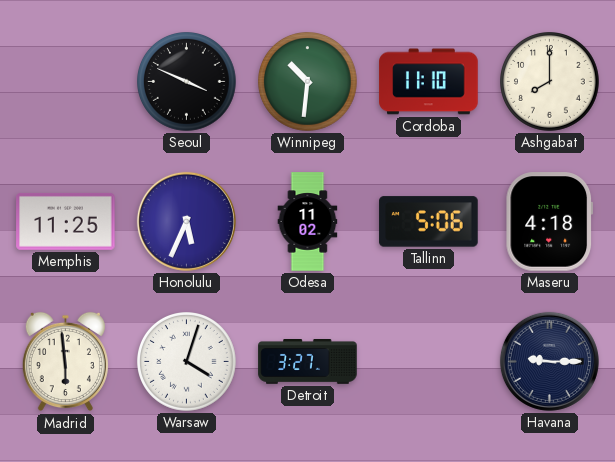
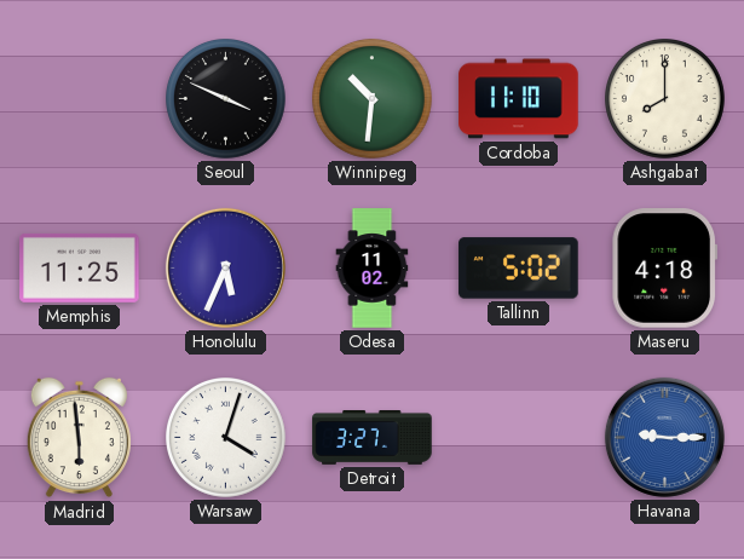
Tallinn: 5:06 -> 5:02
Havana dial: navy -> blue
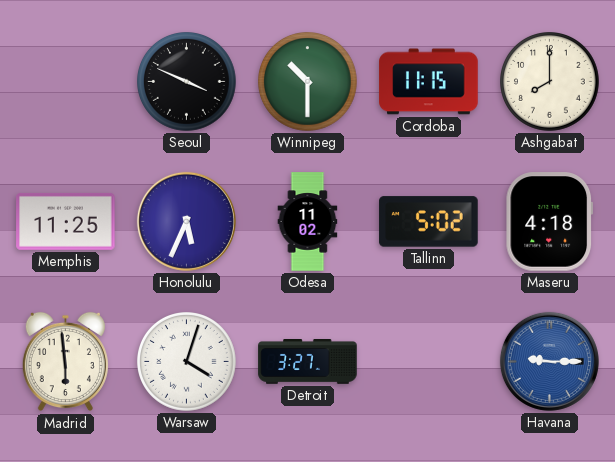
Winnipeg: 10:31 -> 10:30
Cordoba: 11:10 -> 11:15
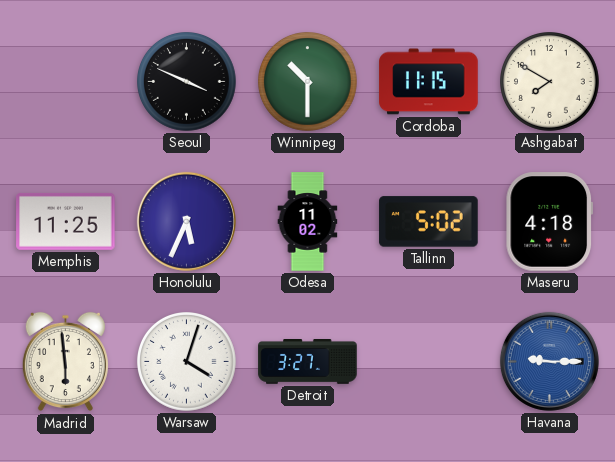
Ashgabat: 8:00 -> 7:50
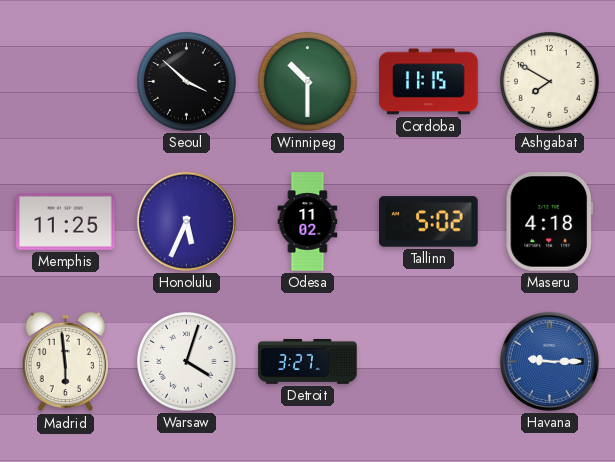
Seoul: 3:49 -> 3:52
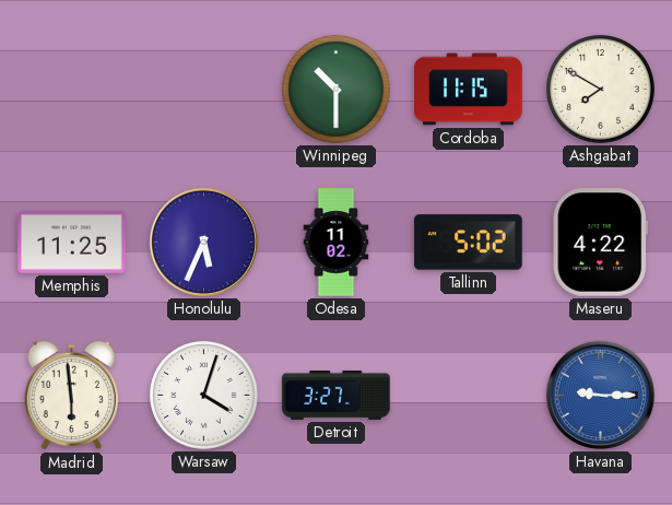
Seoul: 3:52 -> none
Maseru: 4:18 -> 4:22
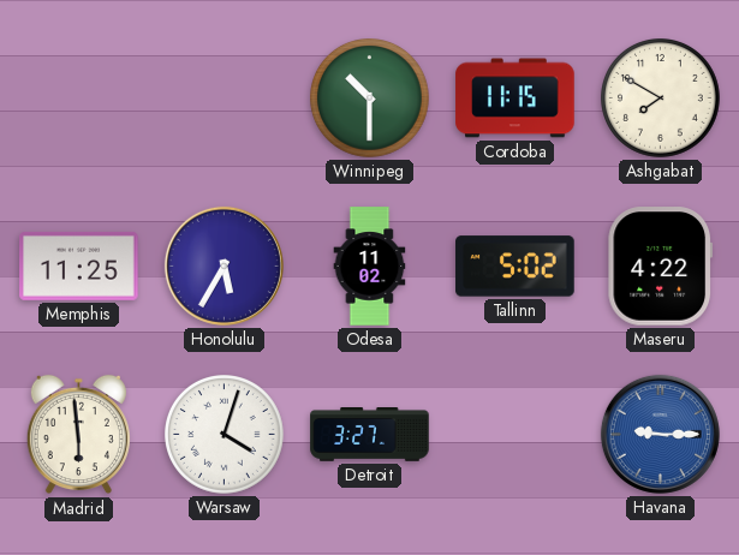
Honolulu: 5:34 -> 5:35
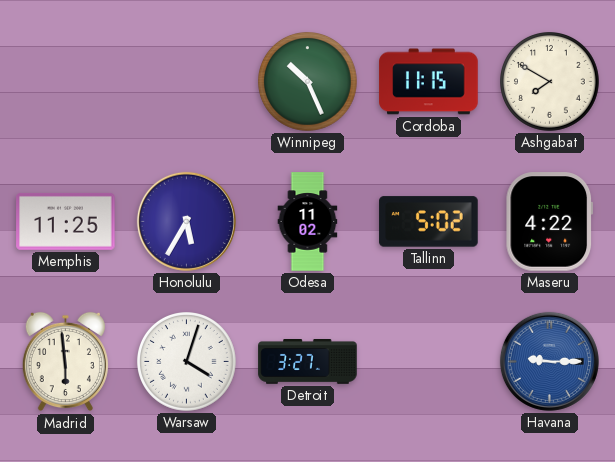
Winnipeg: 10:30 -> 10:26
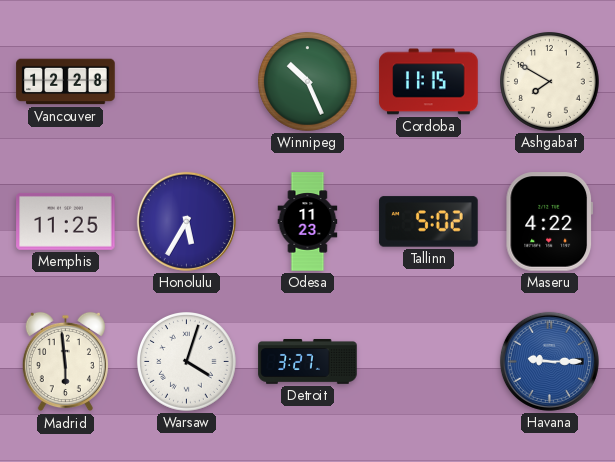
Vancouver: none -> 12:28
Odesa: 11:02 -> 11:23
